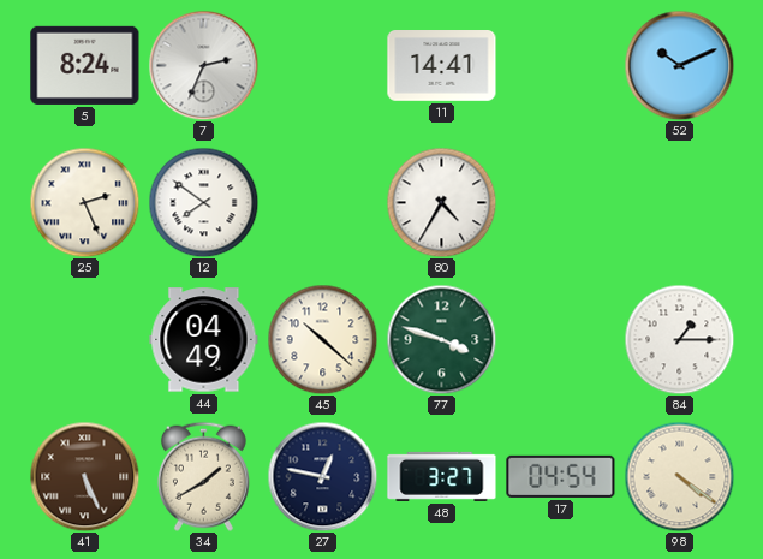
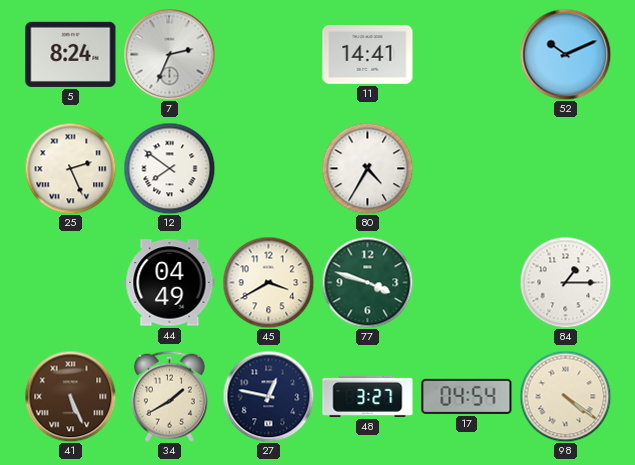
45: 10:22 -> 3:40
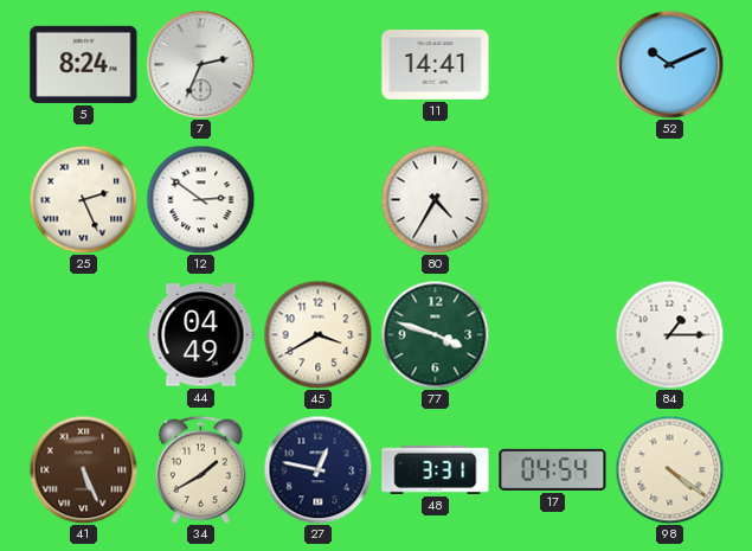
12: 7:51 -> 2:51
48: 3:27 -> 3:31
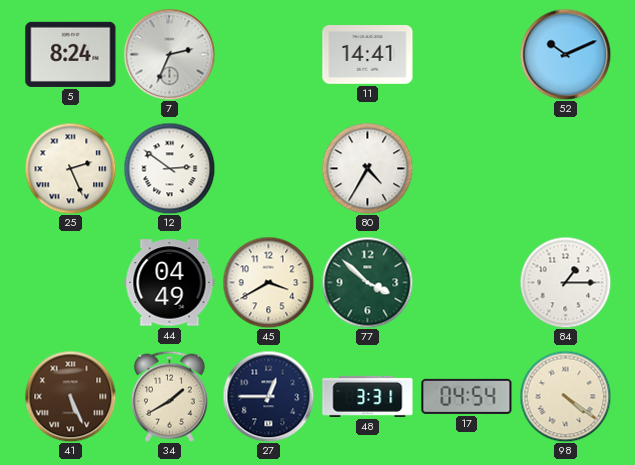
77: 3:48 -> 3:52
27: 12:47 -> 12:45
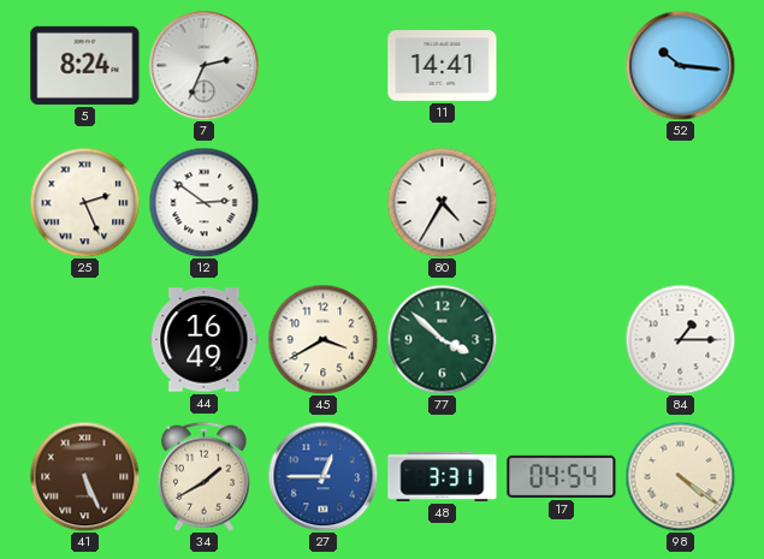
52: 10:11 -> 10:16
44: 04:49 -> 16:49
27 dial: navy -> blue
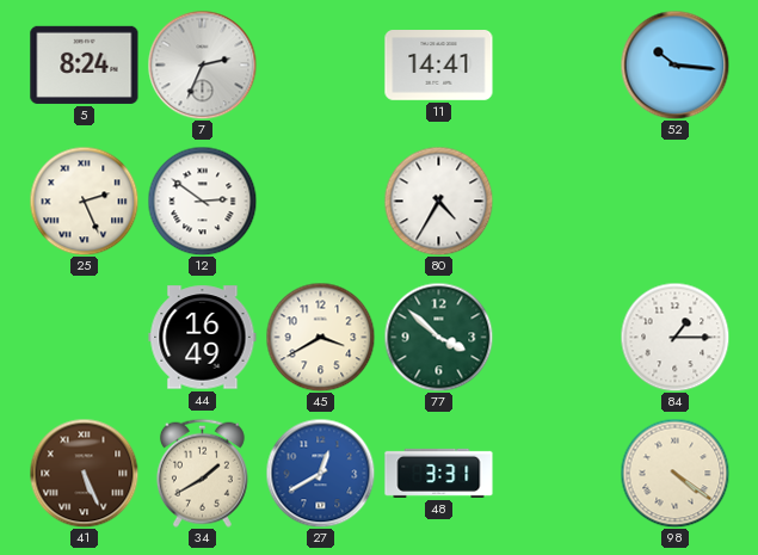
27: 12:45 -> 12:40
17: 04:54 -> none
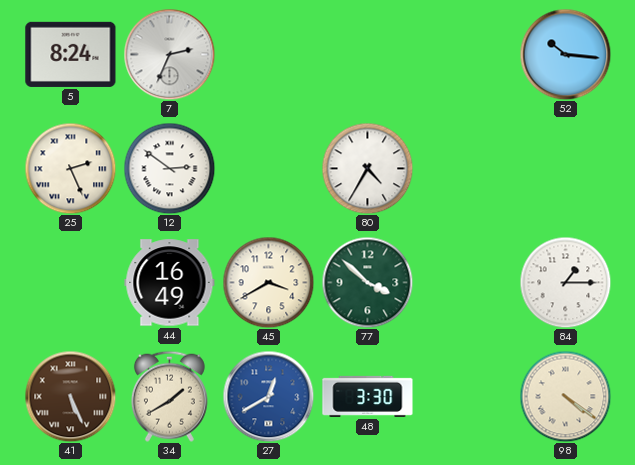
11: 14:41 -> none
48: 3:31 -> 3:30
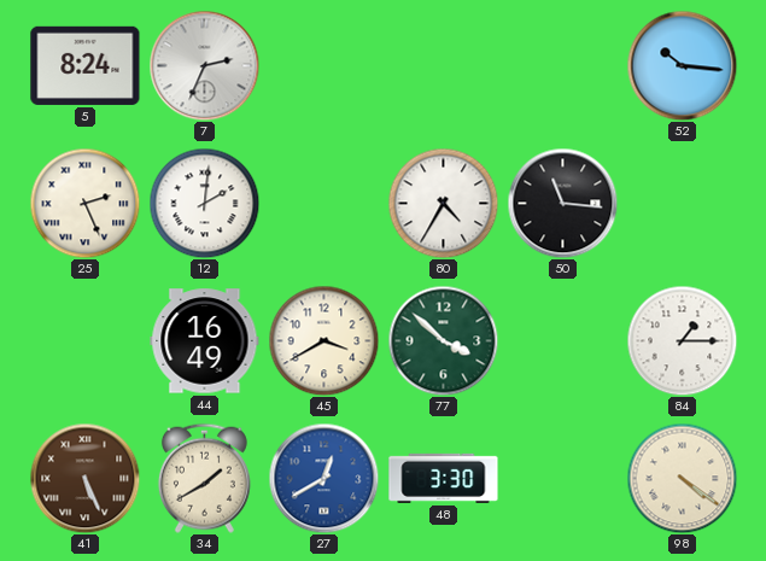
12: 2:51 -> 2:01
50: none -> 11:16
